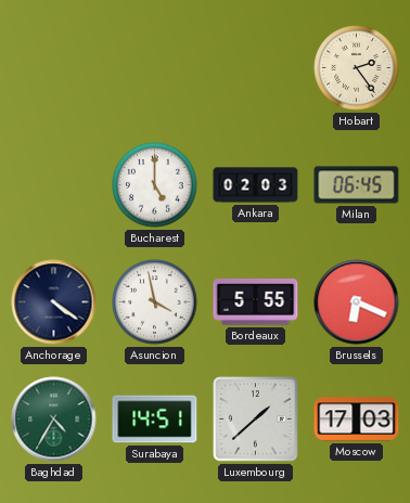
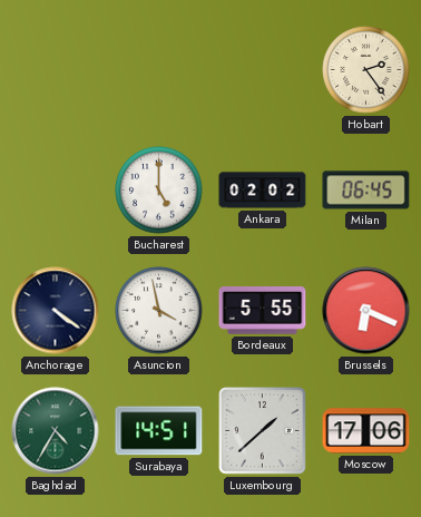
Ankara: 02:03 -> 02:02
Moscow: 17:03 -> 17:06
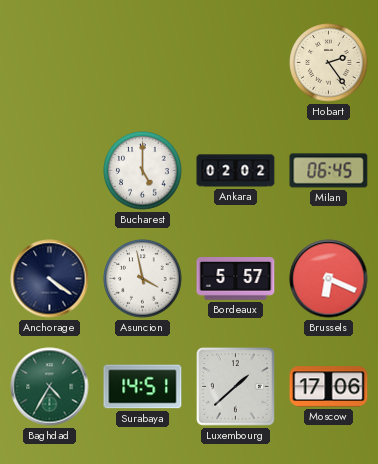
Bordeaux: 5:55 -> 5:57
